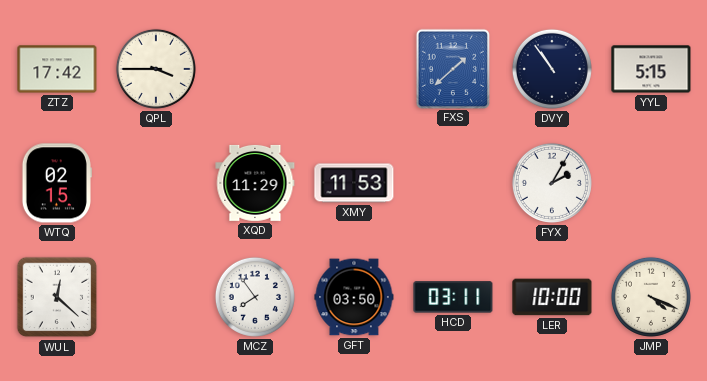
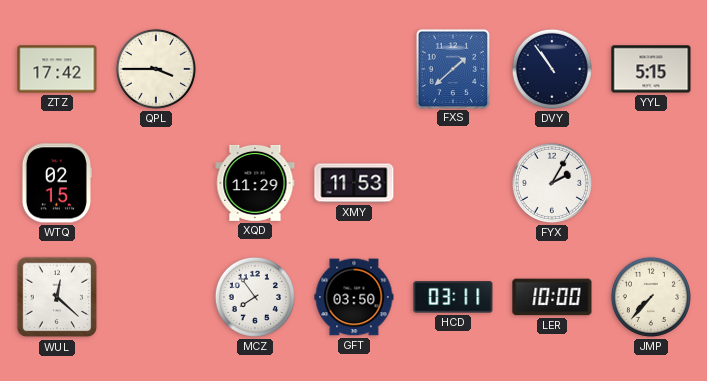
JMP: 4:19 -> 7:37
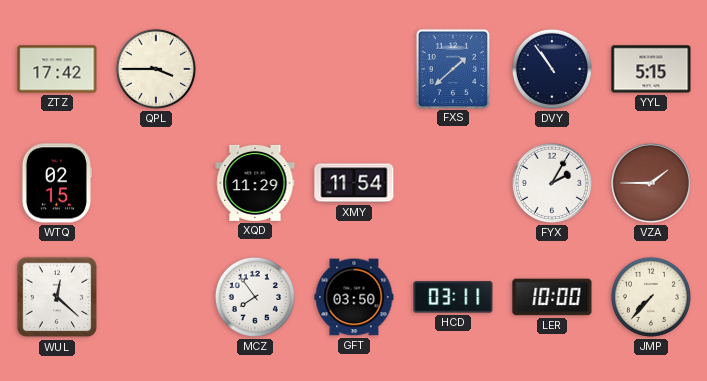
XMY: 11:53 -> 11:54
VZA: none -> 1:45
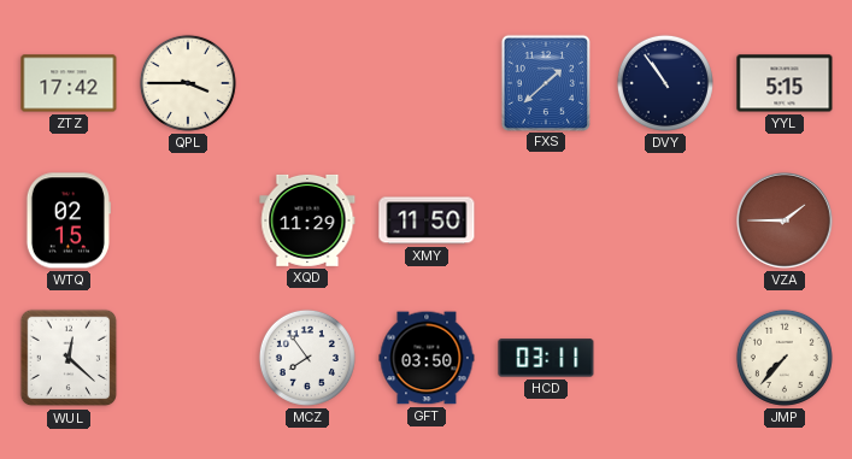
XMY: 11:54 -> 11:50
FYX: 2:05 -> none
LER: 10:00 -> none
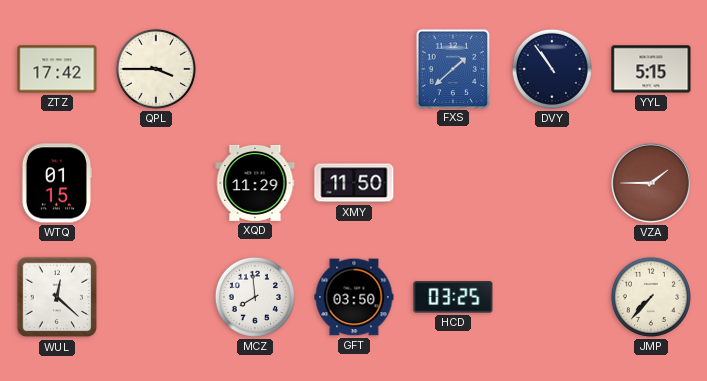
WTQ: 02:15 -> 01:15
MCZ: 7:54 -> 7:59
HCD: 03:11 -> 03:25
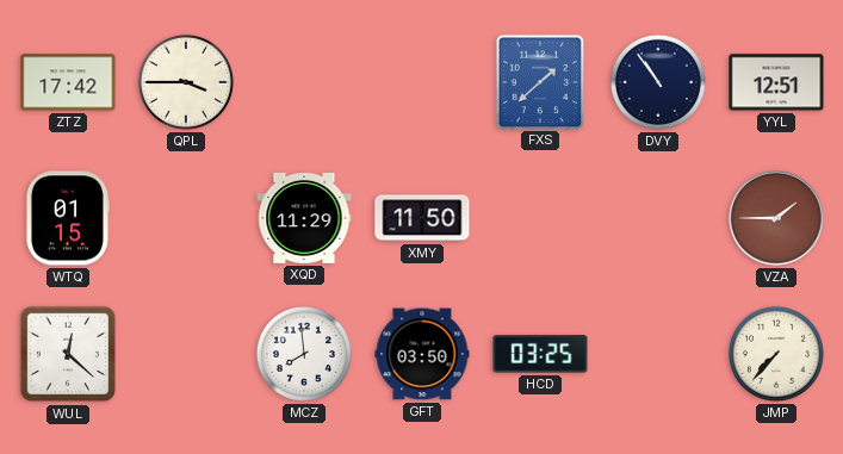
YYL: 5:15 -> 12:51
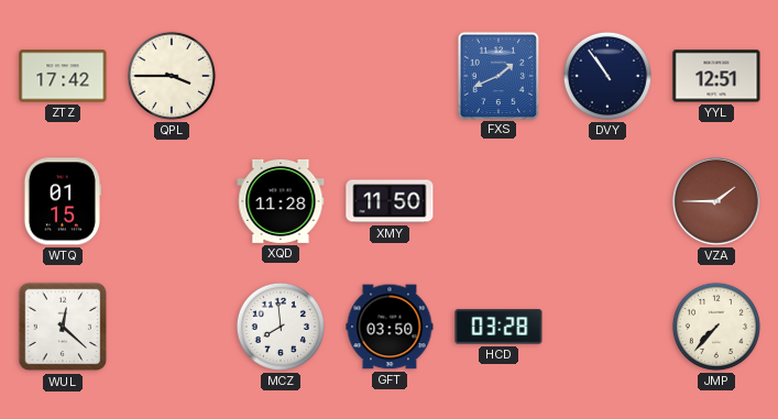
FXS: 1:38 -> 1:41
XQD: 11:29 -> 11:28
HCD: 03:25 -> 03:28
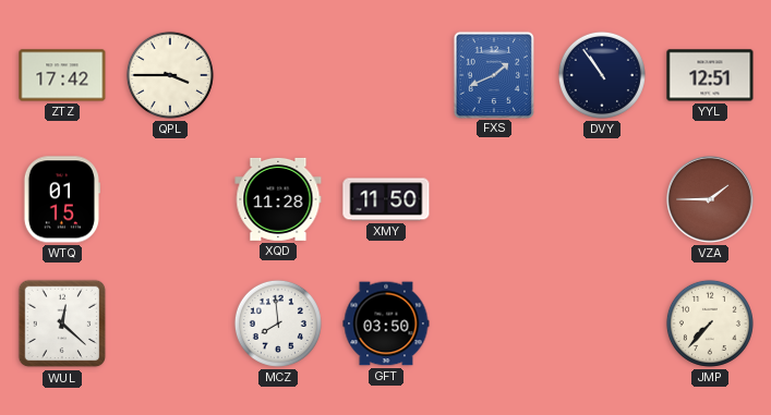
HCD: 03:28 -> none
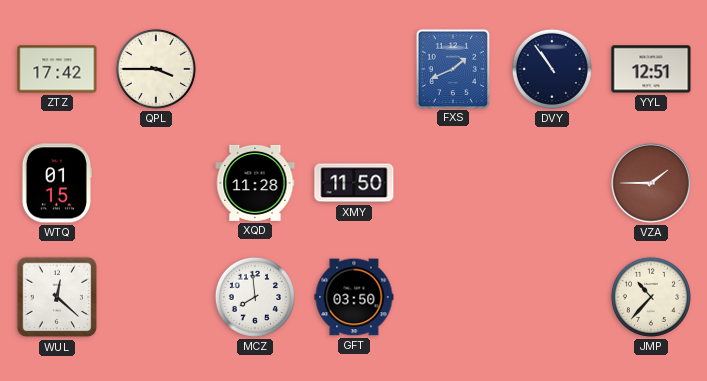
JMP: 7:37 -> 10:37
